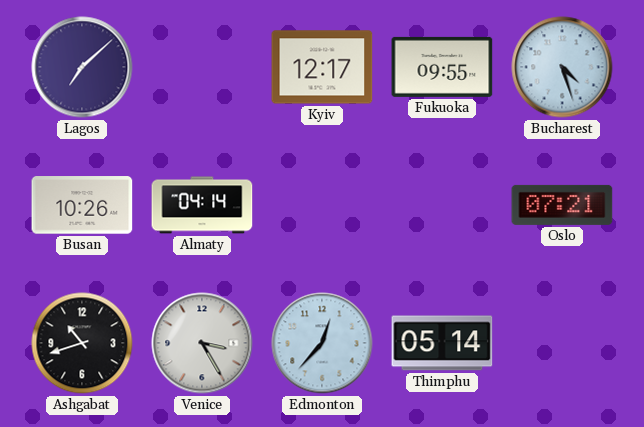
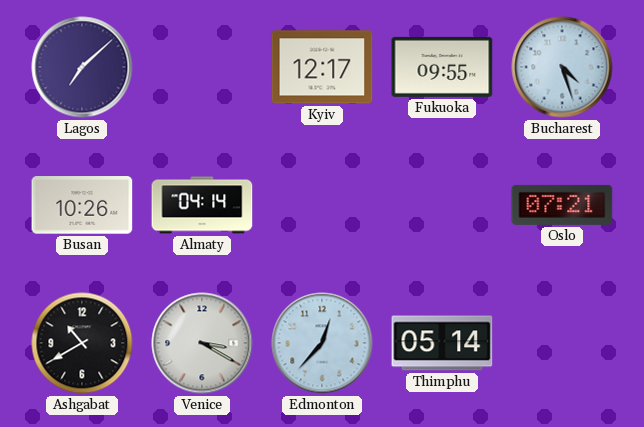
Ashgabat: 10:42 -> 10:40
Venice: 3:25 -> 3:20
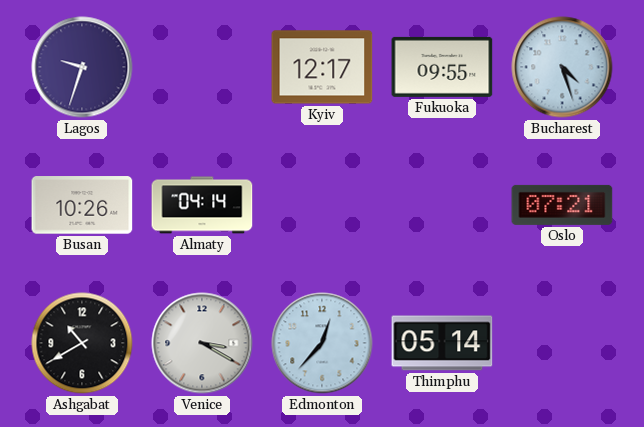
Lagos: 7:08 -> 9:33
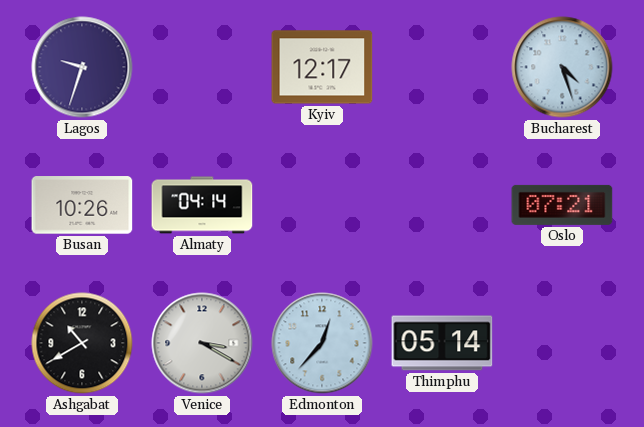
Fukuoka: 09:55 -> none
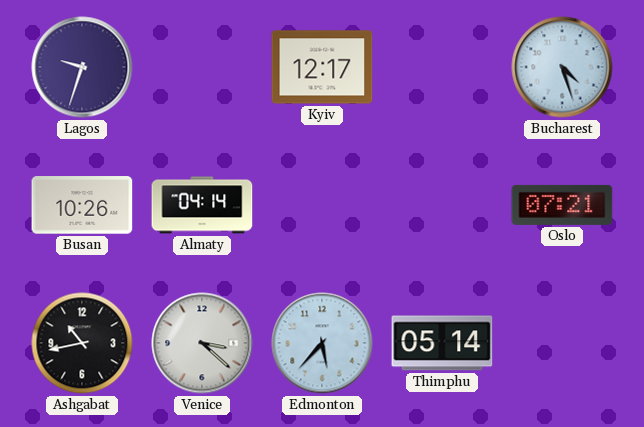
Ashgabat: 10:40 -> 10:43
Venice: 3:20 -> 3:22
Edmonton: 12:37 -> 5:37
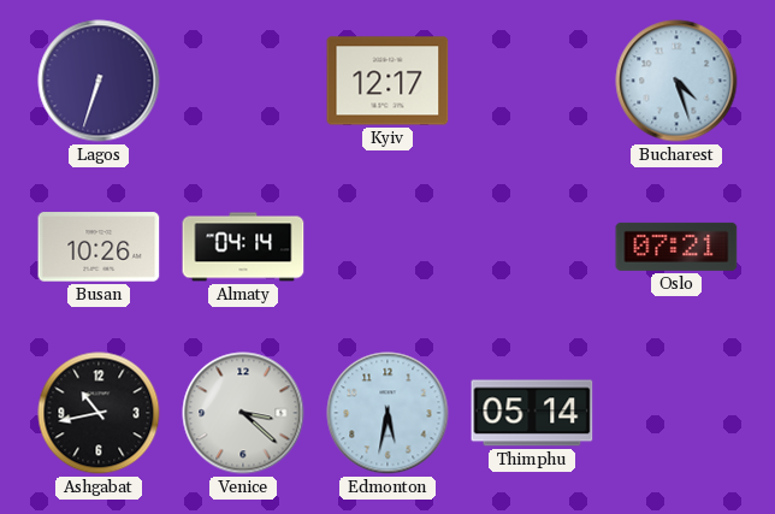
Lagos: 9:33 -> 6:33
Edmonton: 5:37 -> 5:32
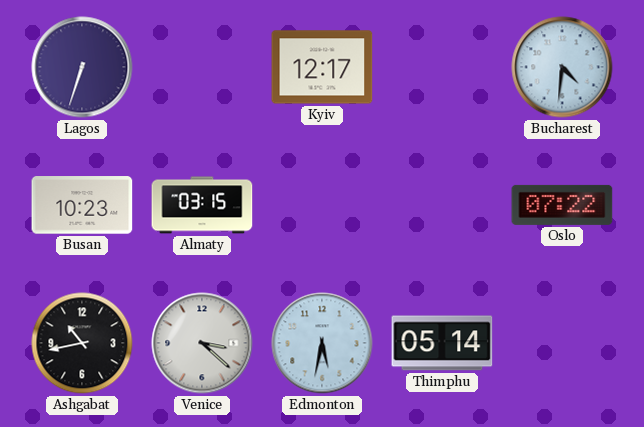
Bucharest: 4:27 -> 4:31
Busan: 10:26 -> 10:23
Almaty: 04:14 -> 03:15
Oslo: 07:21 -> 07:22
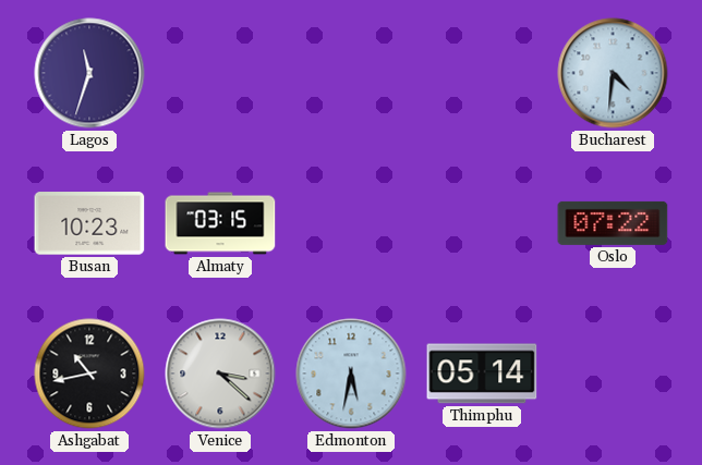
Lagos: 6:33 -> 11:33
Kyiv: 12:17 -> none
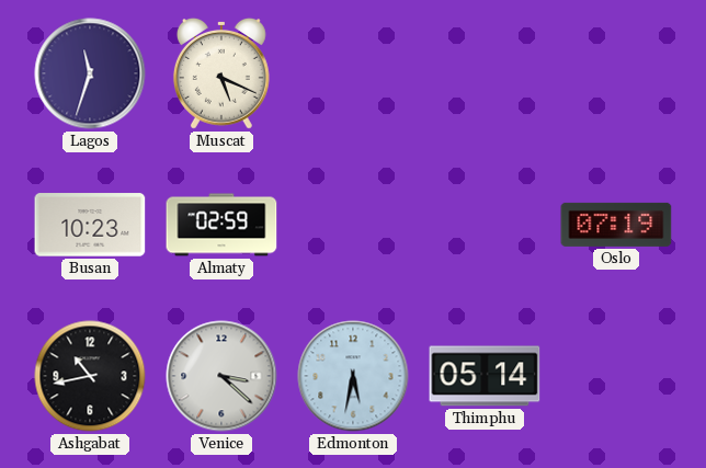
Muscat: none -> 5:19
Bucharest: 4:31 -> none
Almaty: 03:15 -> 02:59
Oslo: 07:22 -> 07:19
